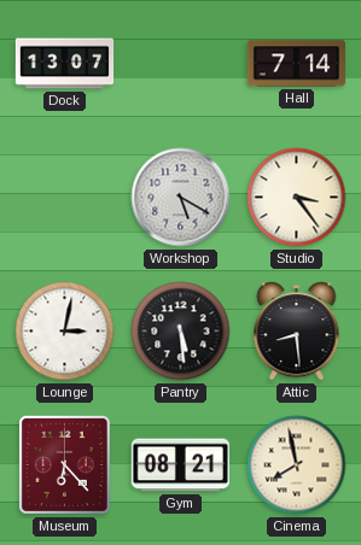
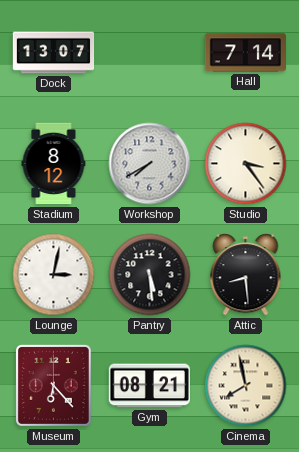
Stadium: none -> 8:12
Workshop: 5:20 -> 7:40
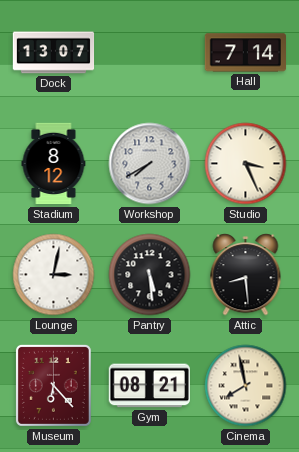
Studio: 3:24 -> 3:26
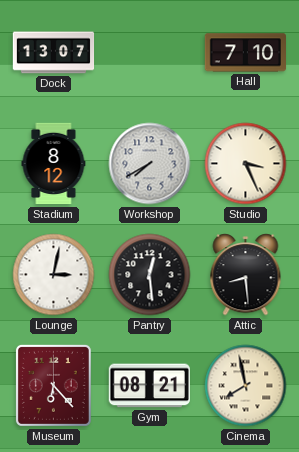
Hall: 7:14 -> 7:10
Pantry: 5:29 -> 12:29
